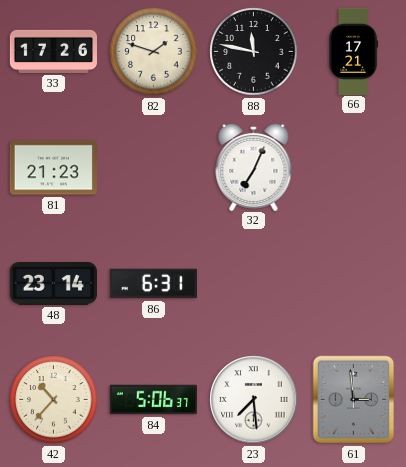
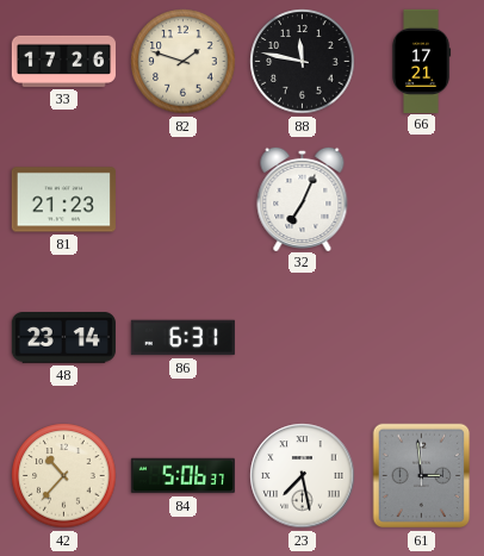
23: 7:29 -> 7:28
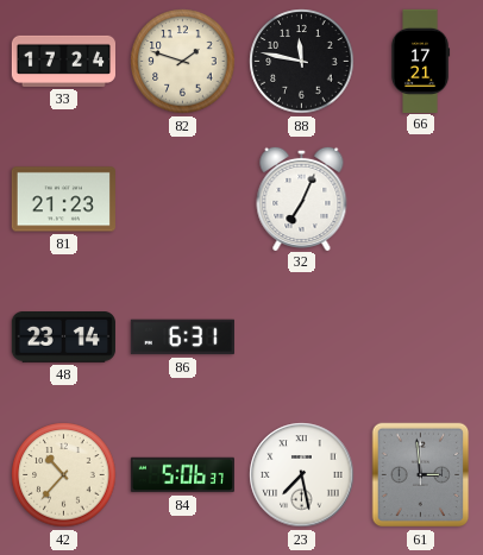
33: 17:26 -> 17:24
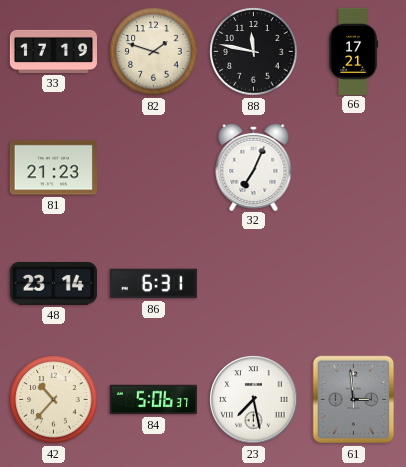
33: 17:24 -> 17:19
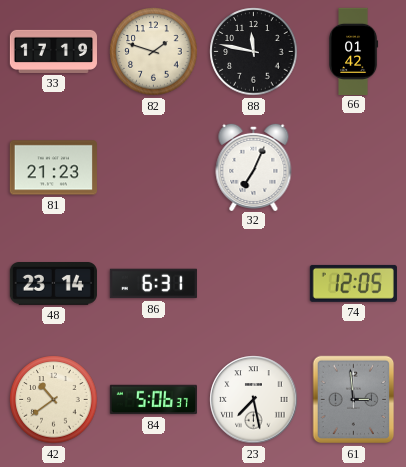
66: 17:21 -> 01:42
74: none -> 12:05
42: 10:37 -> 10:39
